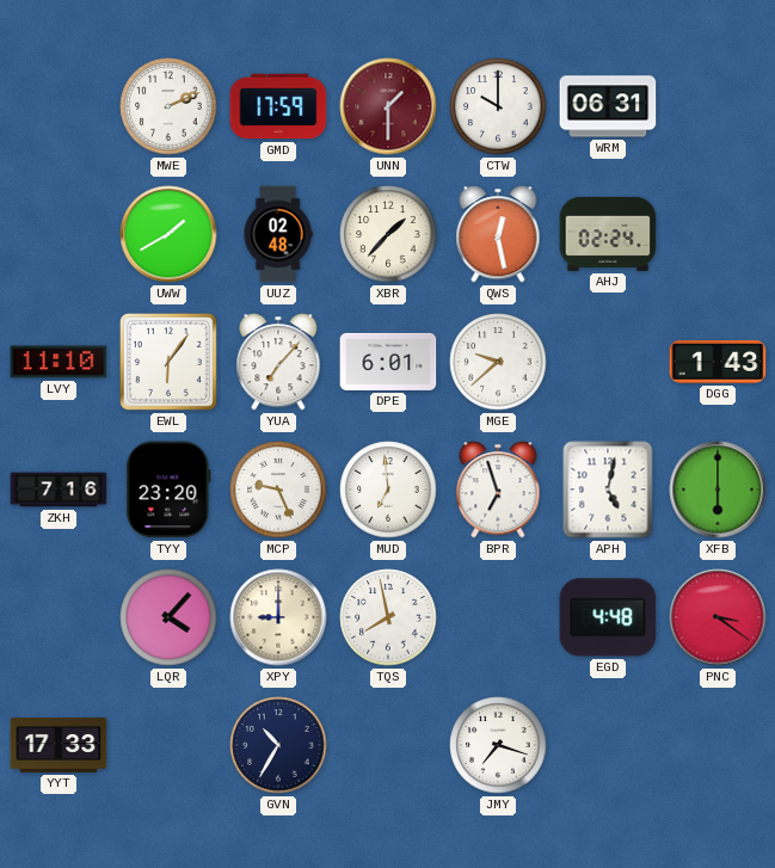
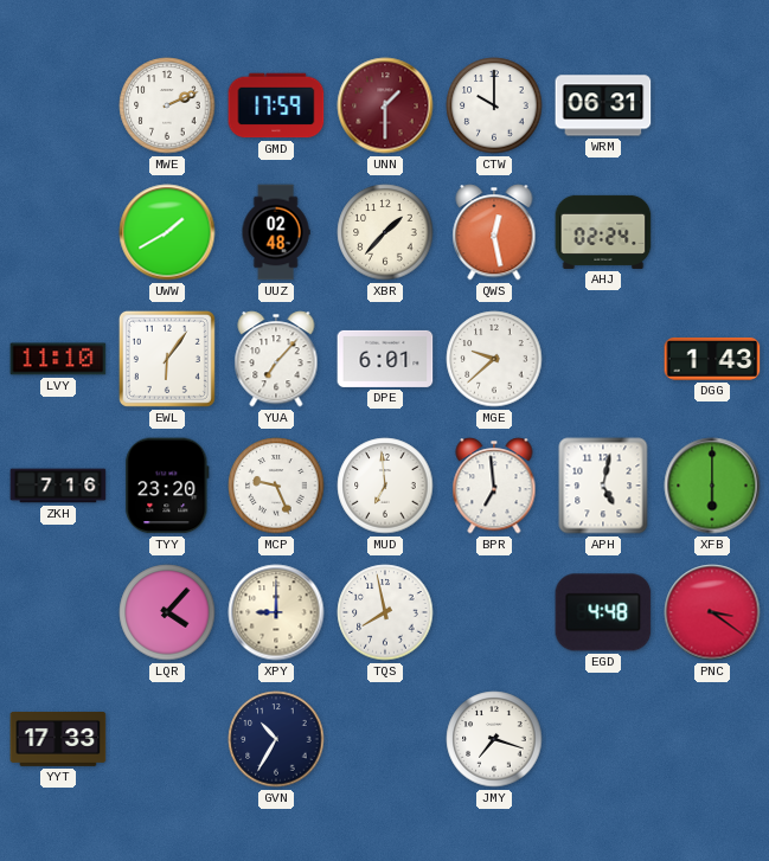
BPR: 6:57 -> 6:59
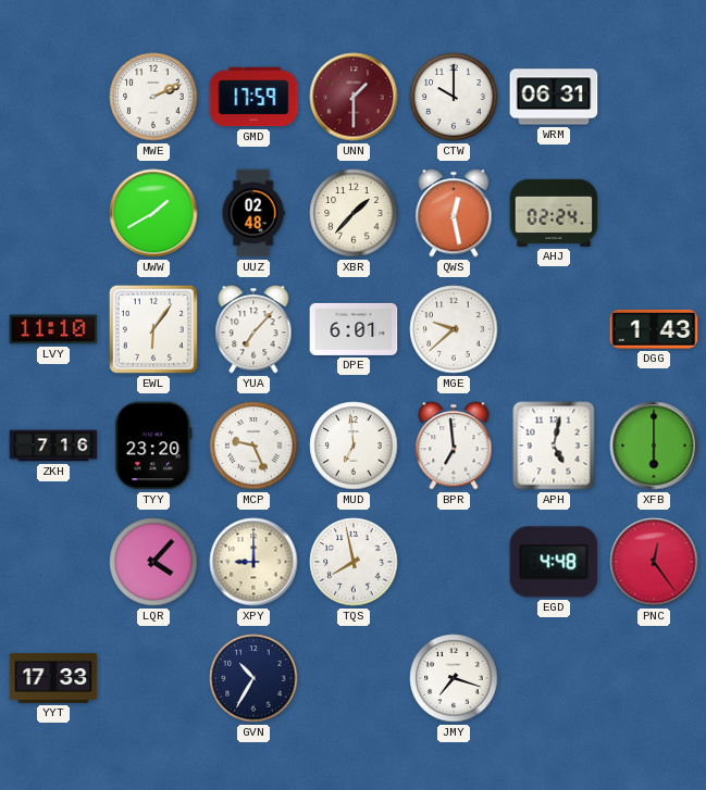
PNC: 3:21 -> 12:24
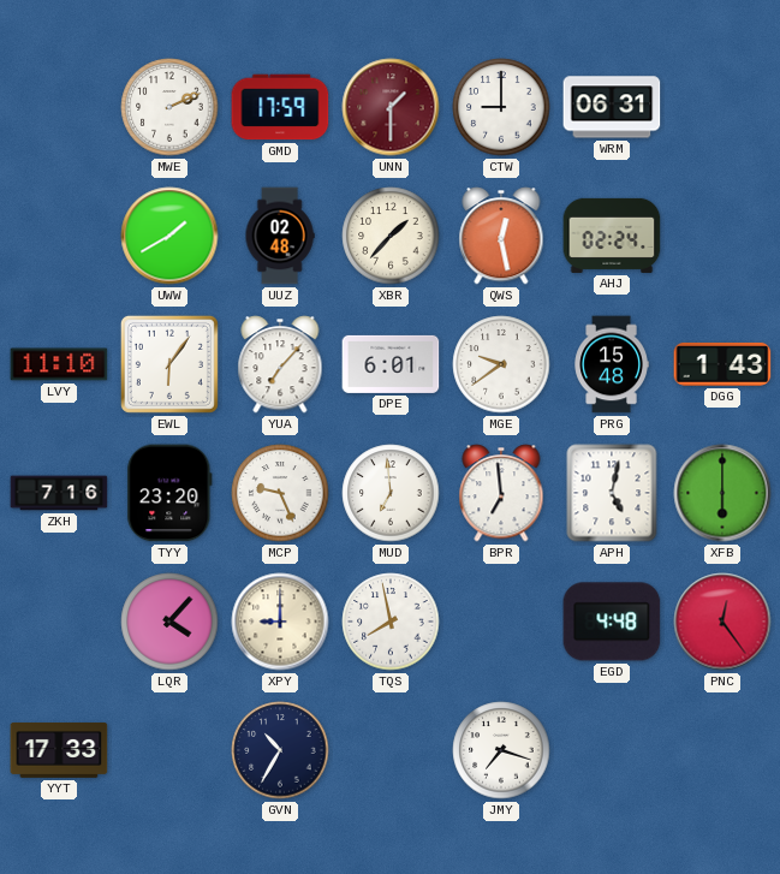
CTW: 10:00 -> 9:00
MGE: 9:38 -> 9:39
PRG: none -> 15:48
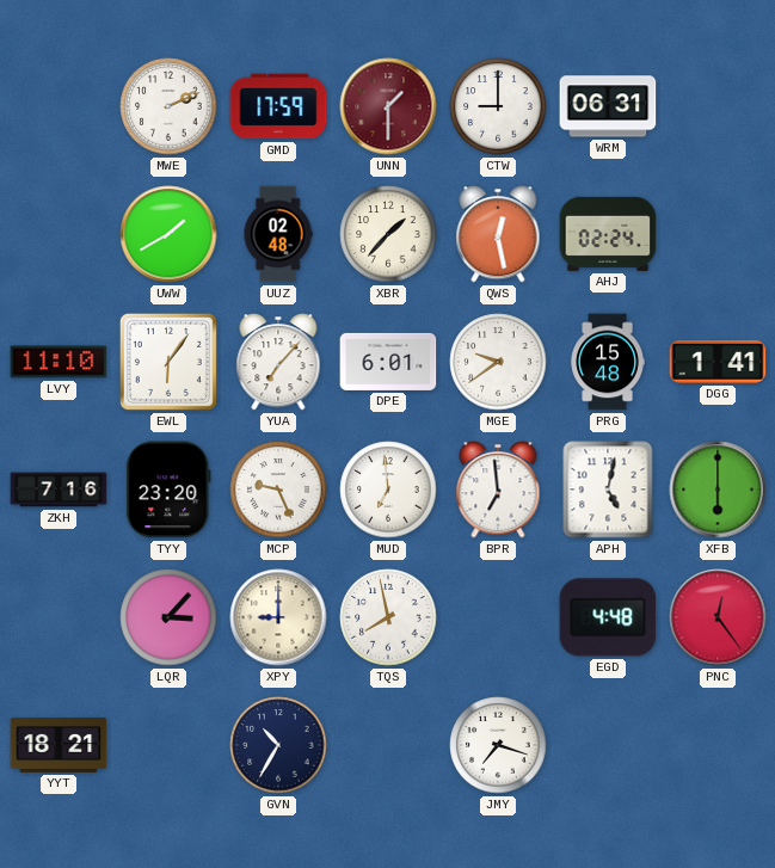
DGG: 1:43 -> 1:41
LQR: 4:07 -> 3:07
YYT: 17:33 -> 18:21
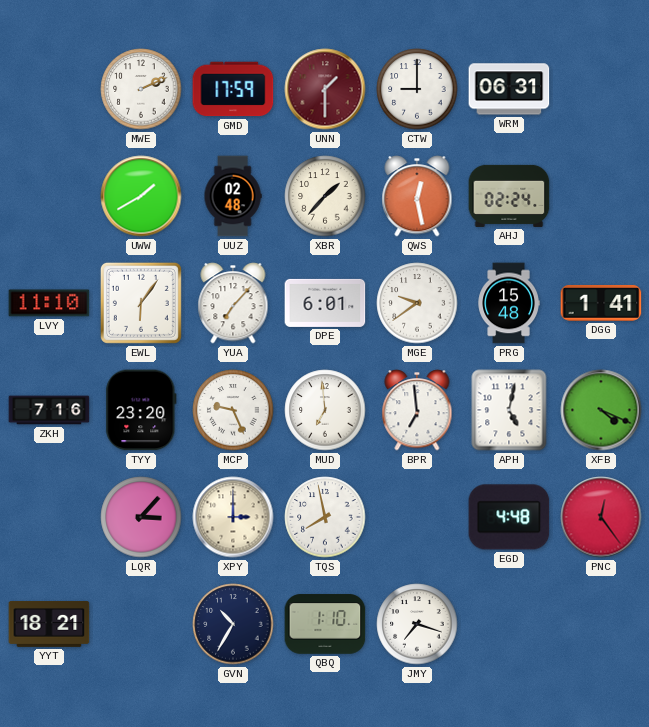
XFB: 6:00 -> 4:19
XPY: 9:00 -> 3:00
QBQ: none -> 1:10
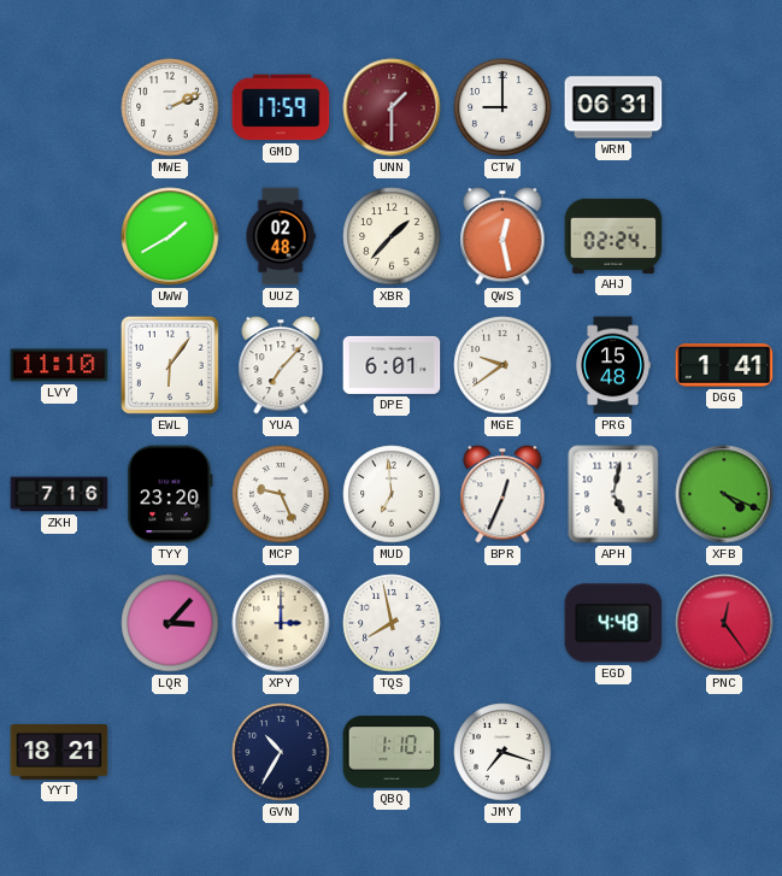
BPR: 6:59 -> 12:34
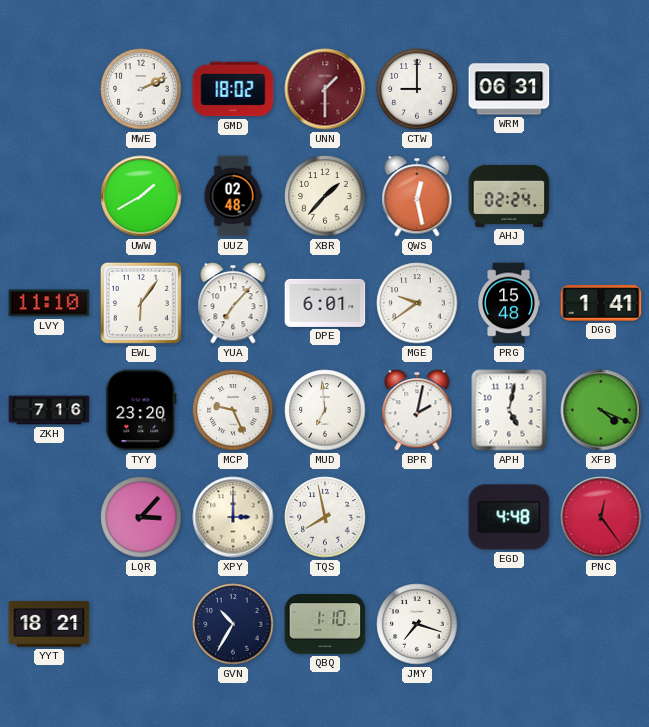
GMD: 17:59 -> 18:02
BPR: 12:34 -> 2:02
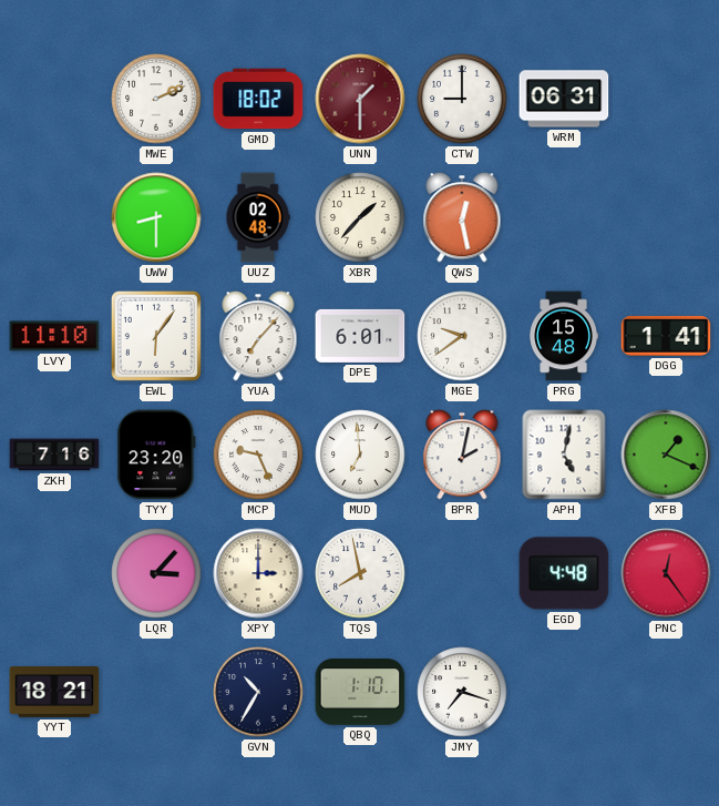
UWW: 1:40 -> 8:30
AHJ: 02:24 -> none
XFB: 4:19 -> 1:19
